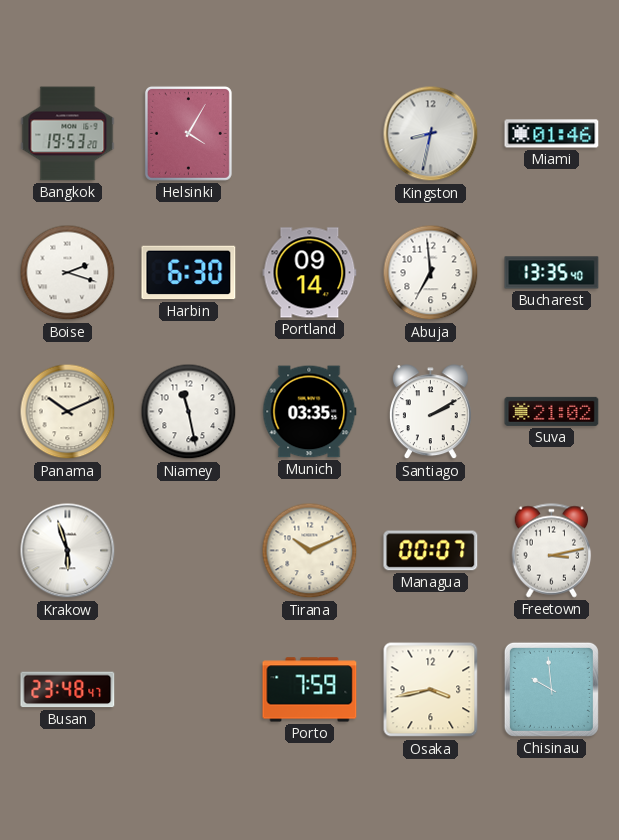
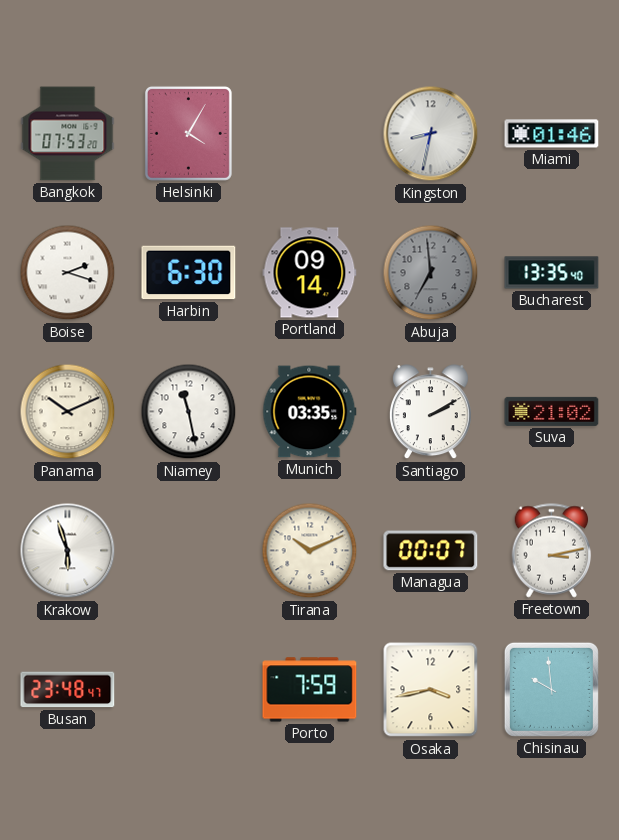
Bangkok: 19:53 -> 07:53
Abuja dial: white -> grey
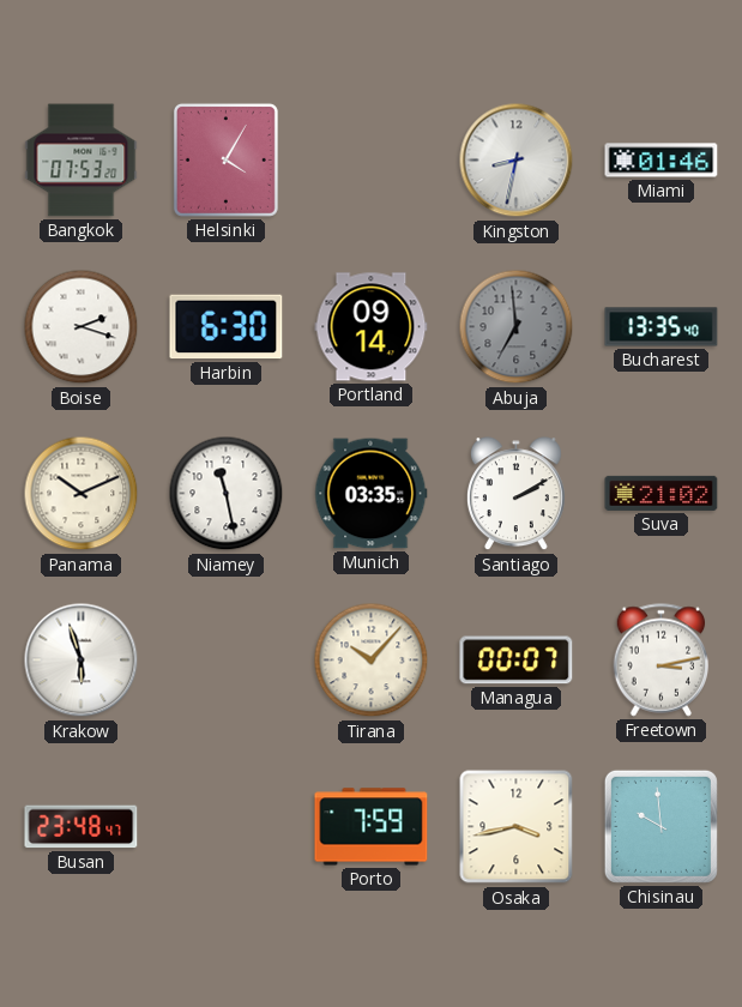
Tirana: 10:11 -> 10:07
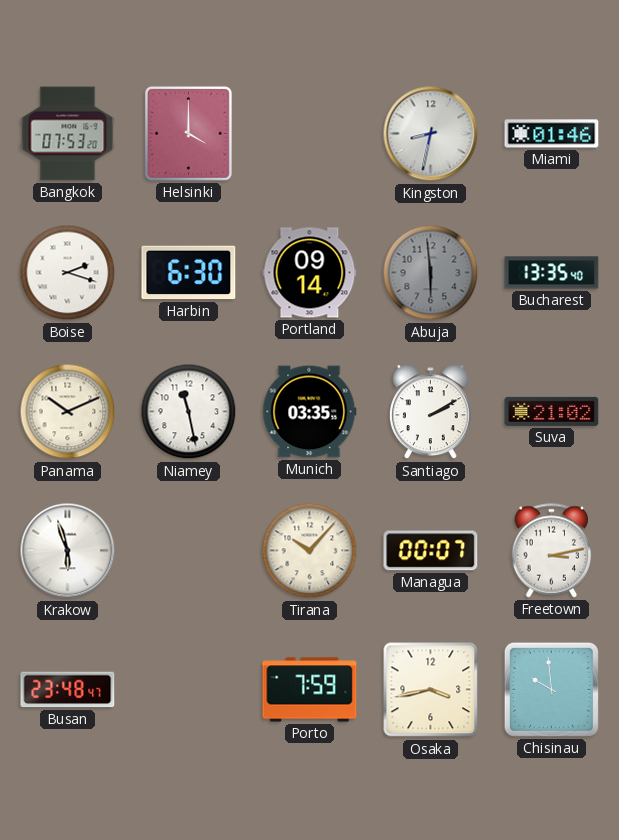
Helsinki: 4:05 -> 4:00
Abuja: 6:59 -> 5:59
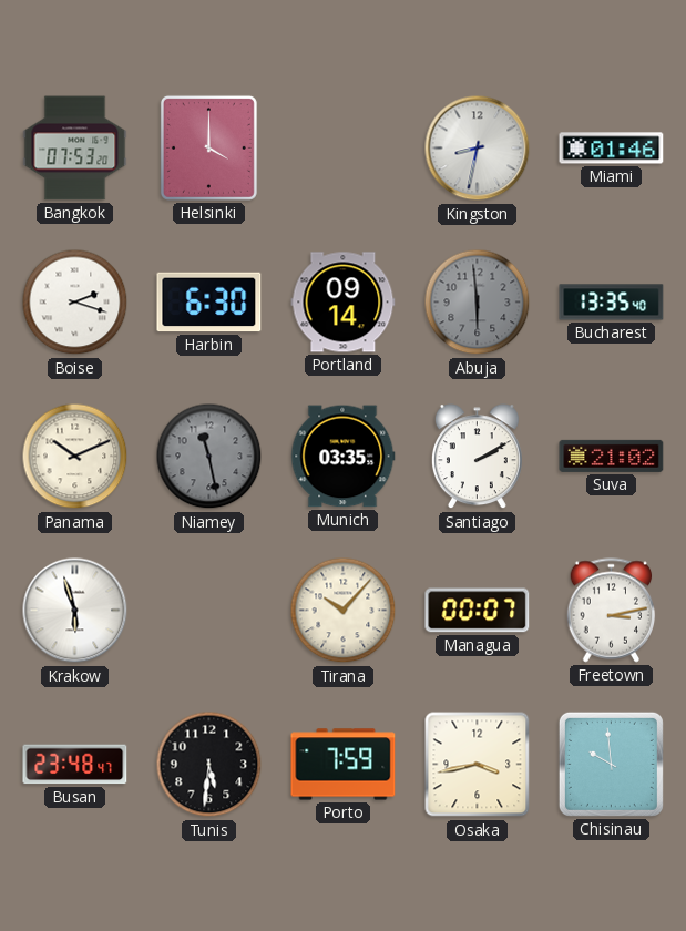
Niamey dial: white -> grey
Tunis: none -> 5:31
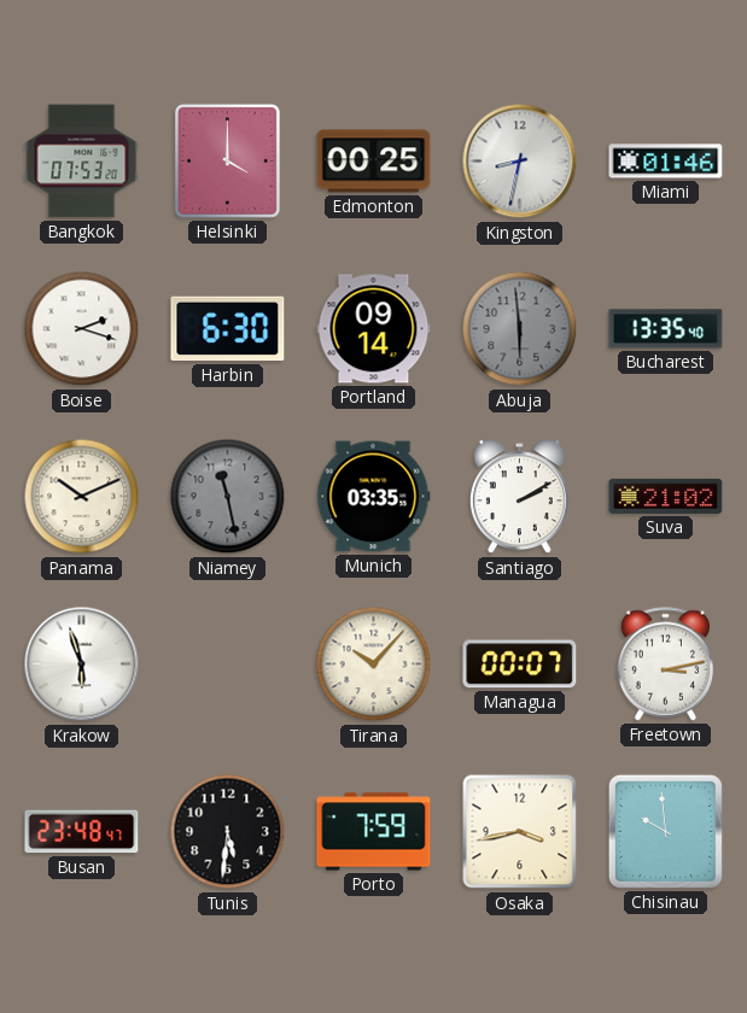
Edmonton: none -> 00:25
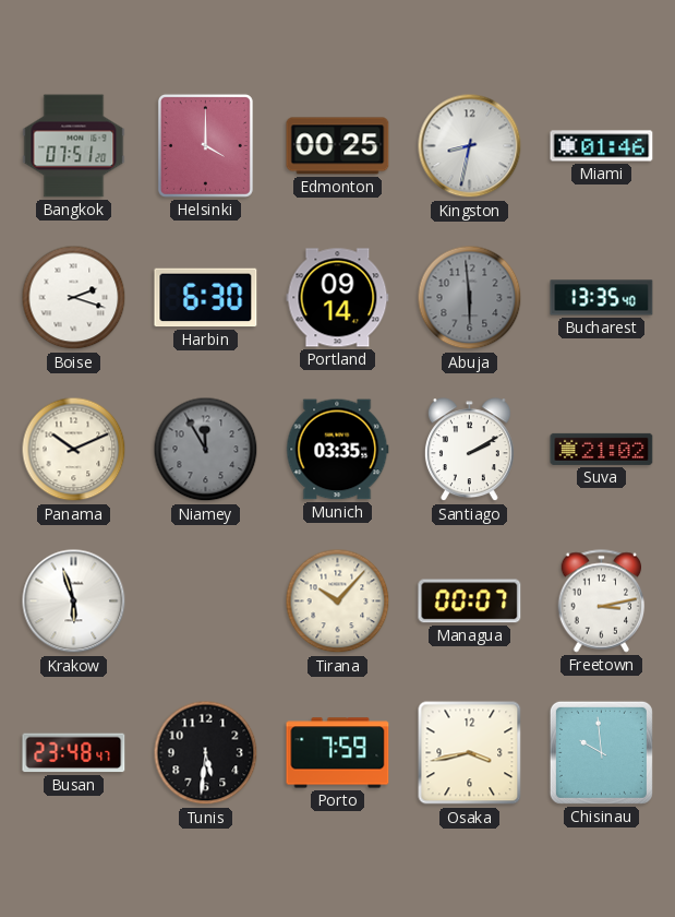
Bangkok: 07:53 -> 07:51
Niamey: 11:28 -> 11:55
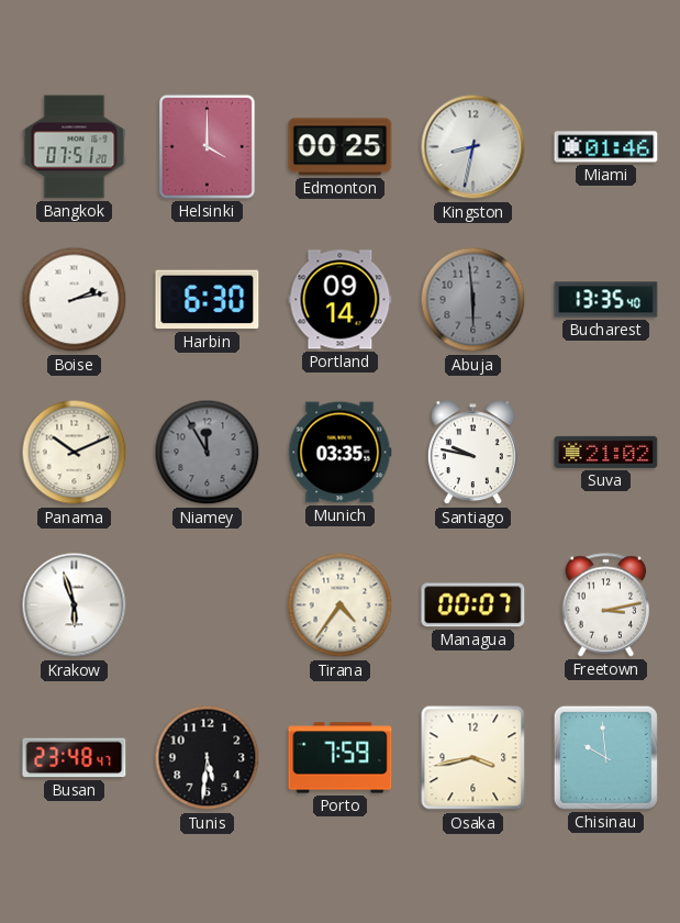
Boise: 2:18 -> 2:13
Santiago: 2:10 -> 9:47
Tirana: 10:07 -> 4:36
